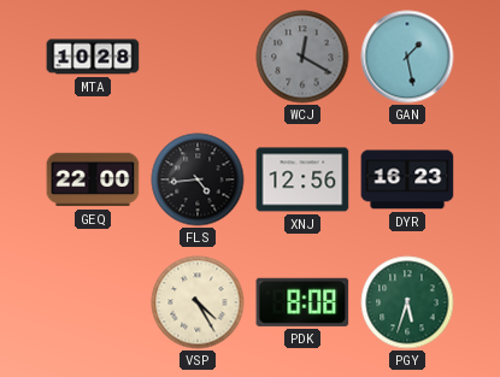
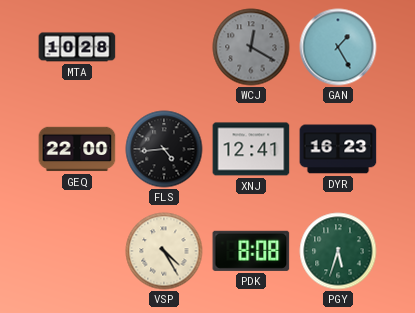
GAN: 1:28 -> 1:25
XNJ: 12:56 -> 12:41
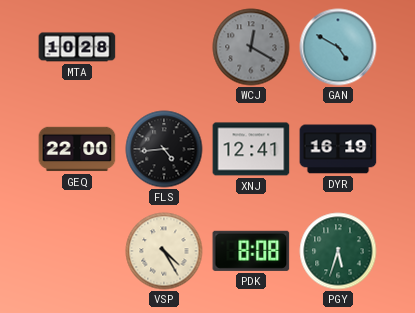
GAN: 1:25 -> 4:50
DYR: 16:23 -> 16:19
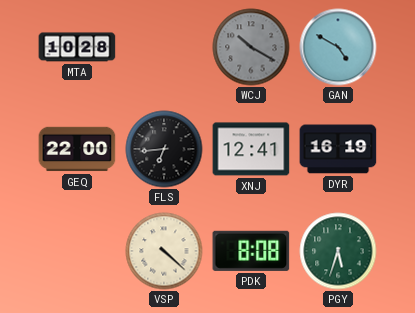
WCJ: 12:20 -> 10:20
FLS: 4:44 -> 6:44
VSP: 4:25 -> 4:22
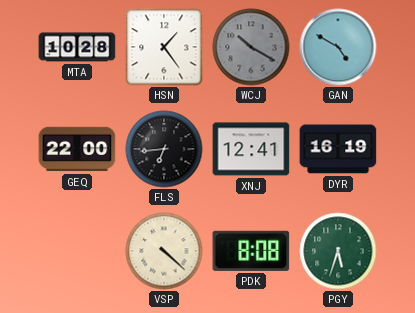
HSN: none -> 1:24
